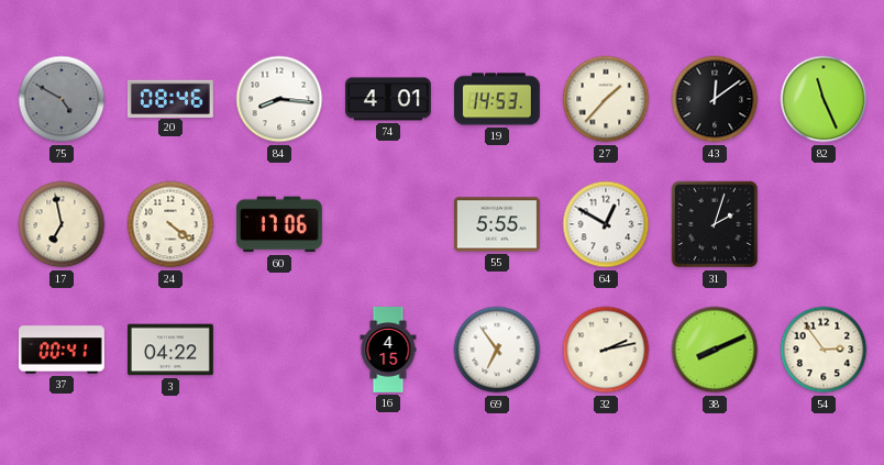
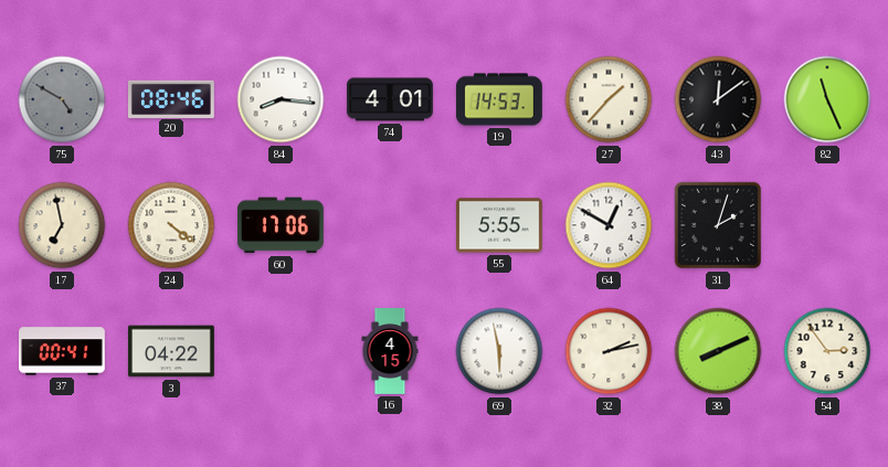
69: 6:54 -> 5:58
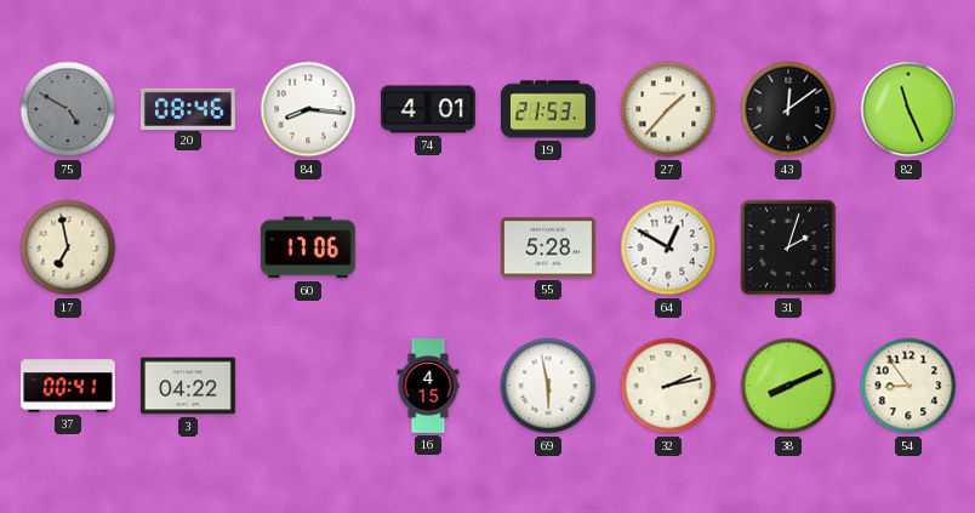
19: 14:53 -> 21:53
24: 4:21 -> none
55: 5:55 -> 5:28
54: 2:54 -> 8:54
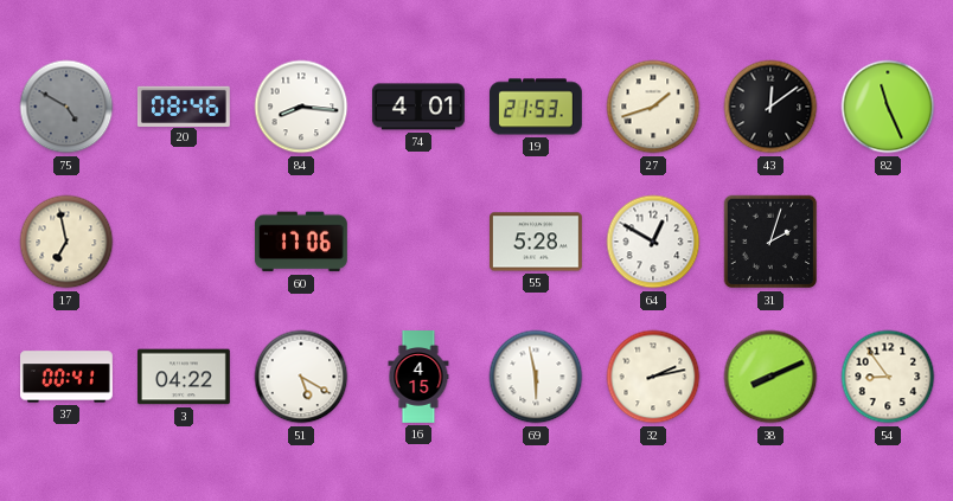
27: 1:37 -> 1:42
51: none -> 5:20
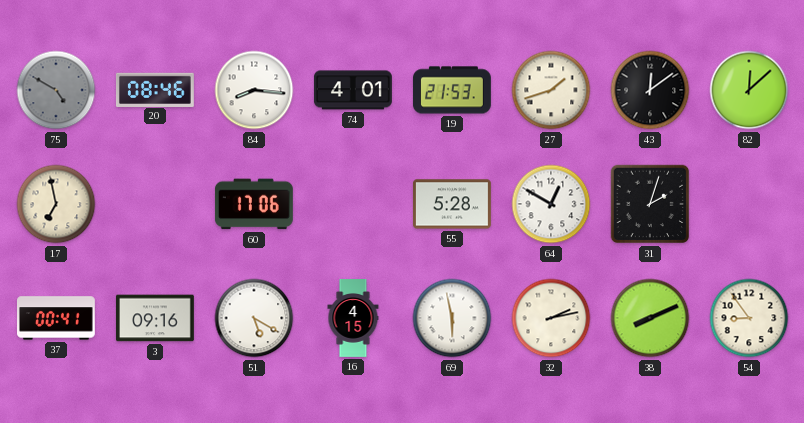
82: 11:26 -> 12:08
3: 04:22 -> 09:16
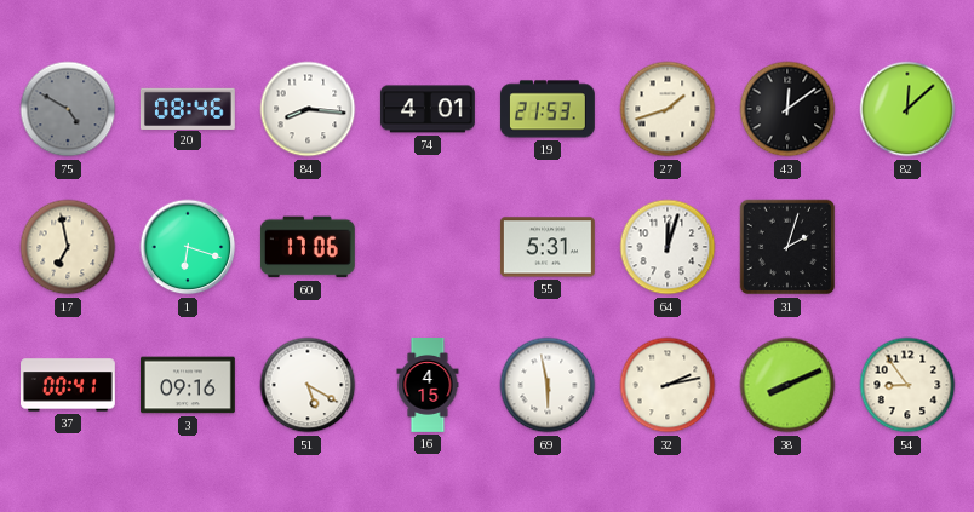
1: none -> 6:18
55: 5:28 -> 5:31
64: 12:50 -> 12:03
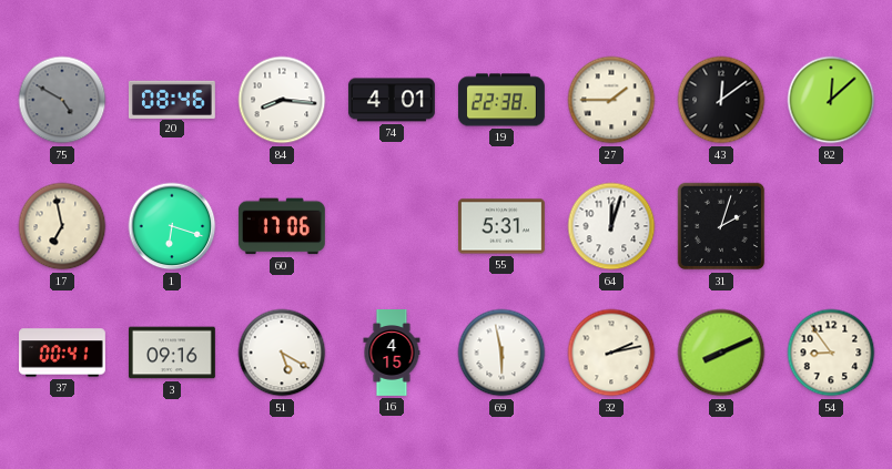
19: 21:53 -> 22:38
27: 1:42 -> 1:45
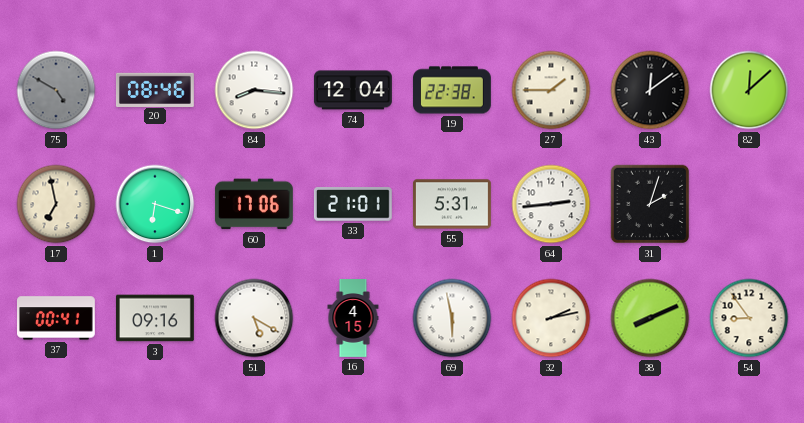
74: 4:01 -> 12:04
33: none -> 21:01
64: 12:03 -> 2:44
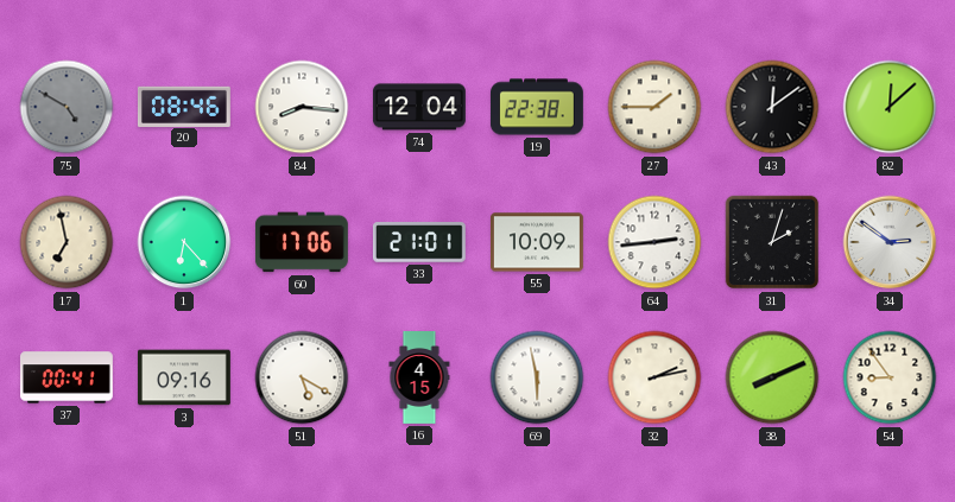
1: 6:18 -> 6:23
55: 5:31 -> 10:09
34: none -> 2:51
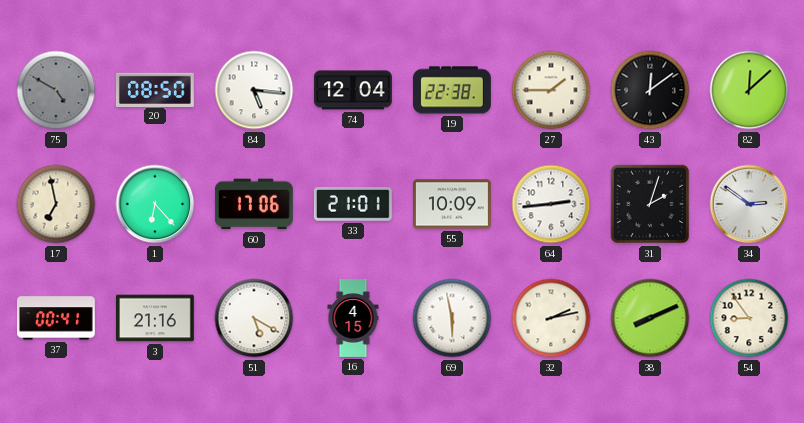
20: 08:46 -> 08:50
84: 8:16 -> 5:16
3: 09:16 -> 21:16
